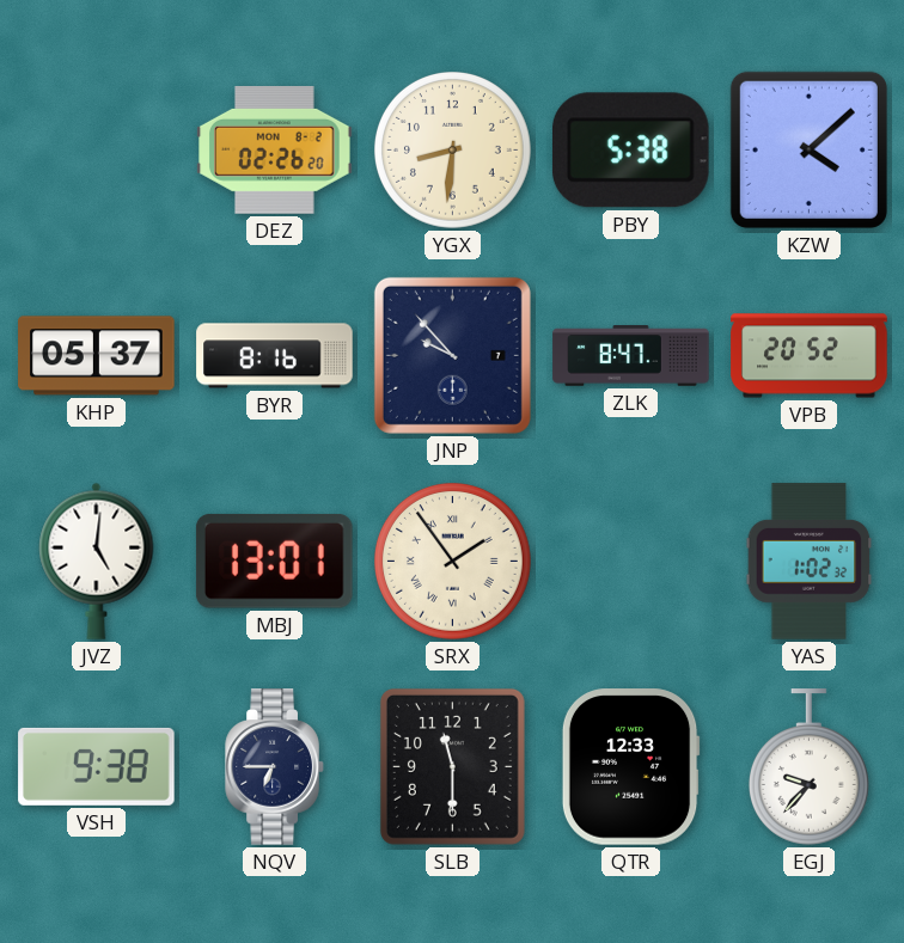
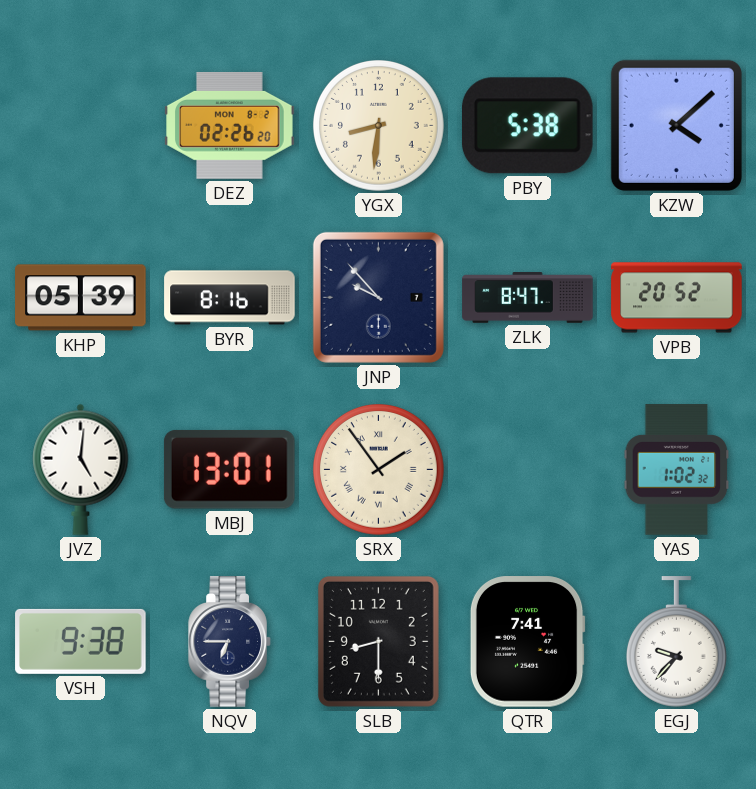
KHP: 05:37 -> 05:39
SLB: 11:30 -> 8:30
QTR: 12:33 -> 7:41
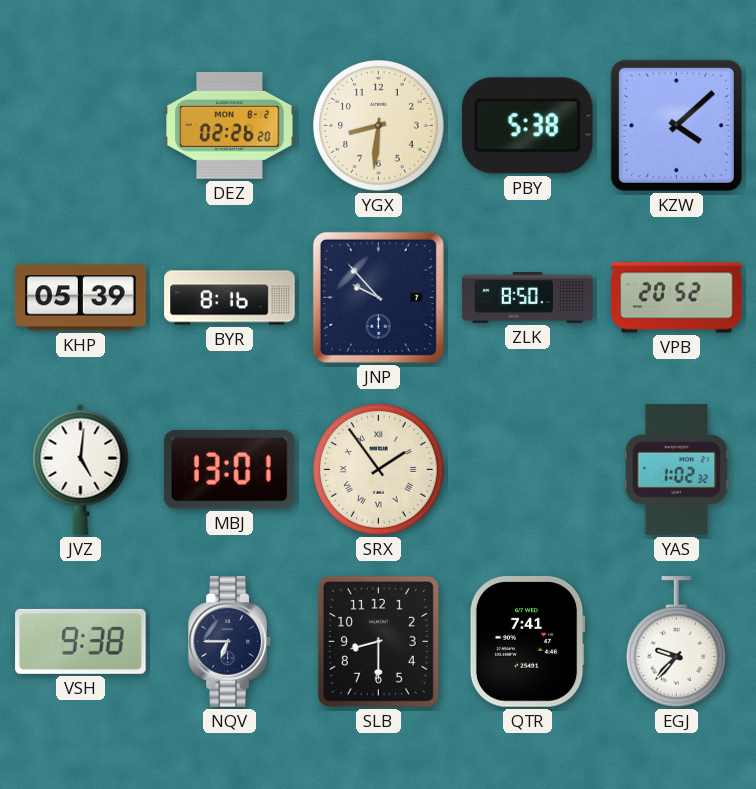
ZLK: 8:47 -> 8:50
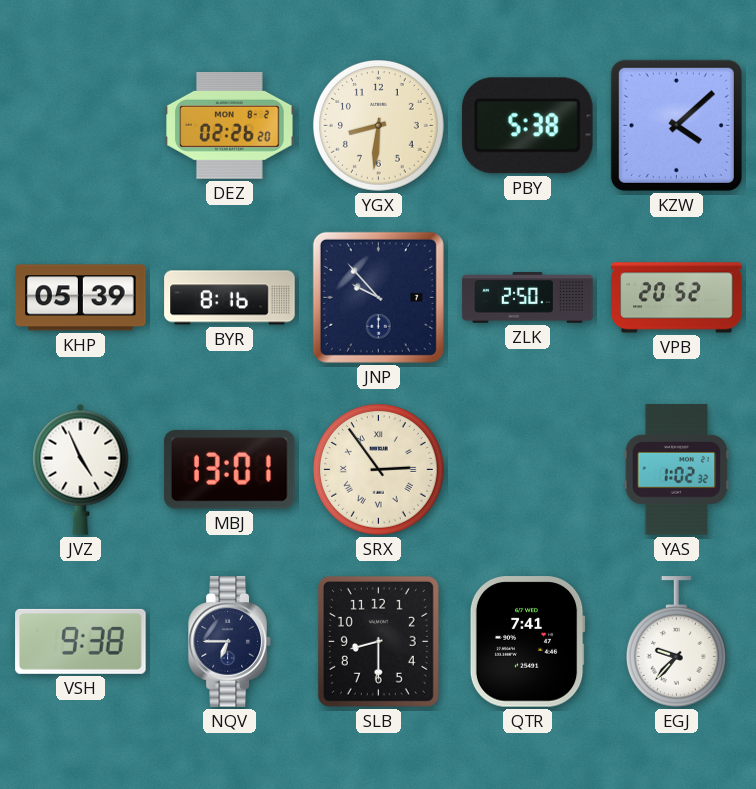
ZLK: 8:50 -> 2:50
JVZ: 5:01 -> 4:56
SRX: 1:54 -> 2:54
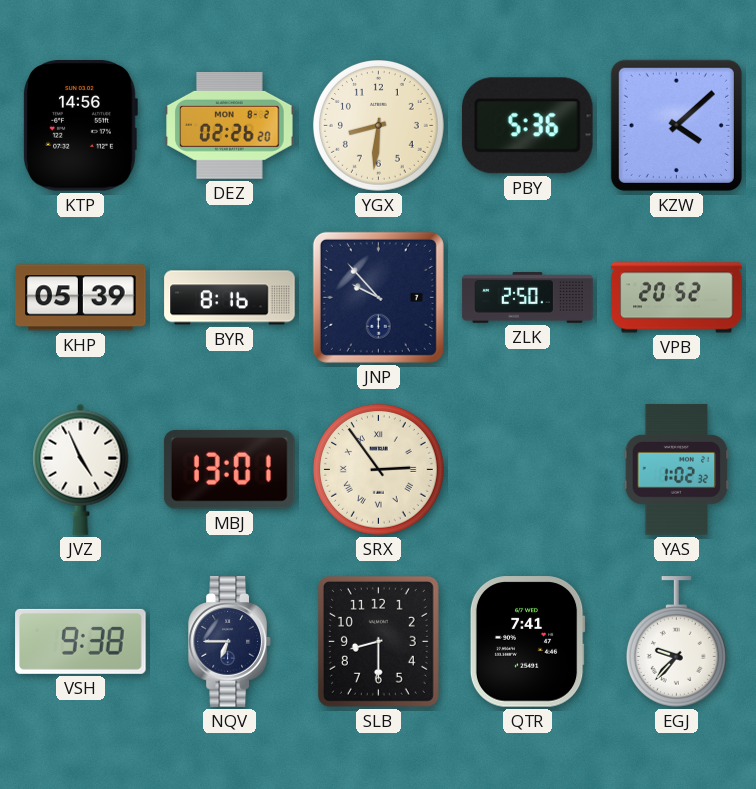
KTP: none -> 14:56
PBY: 5:38 -> 5:36
